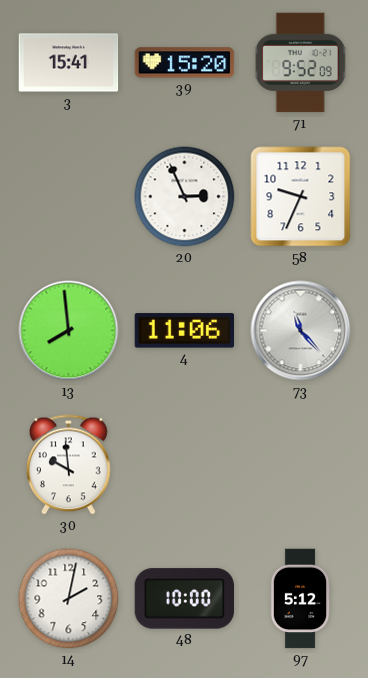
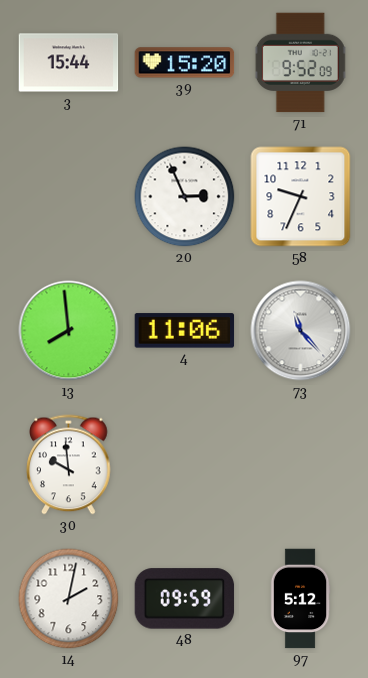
3: 15:41 -> 15:44
48: 10:00 -> 09:59
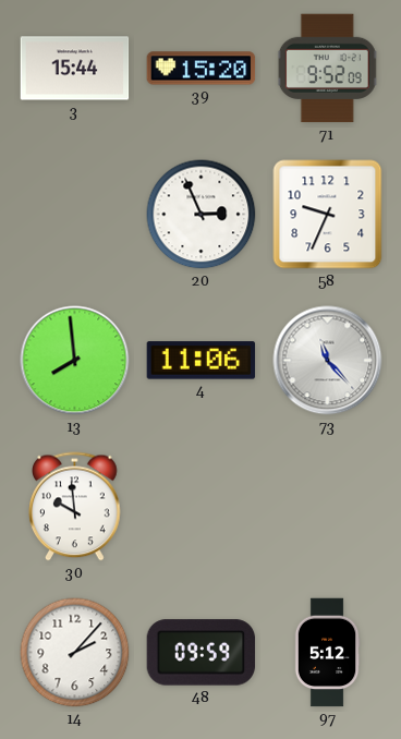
14: 2:02 -> 2:07
